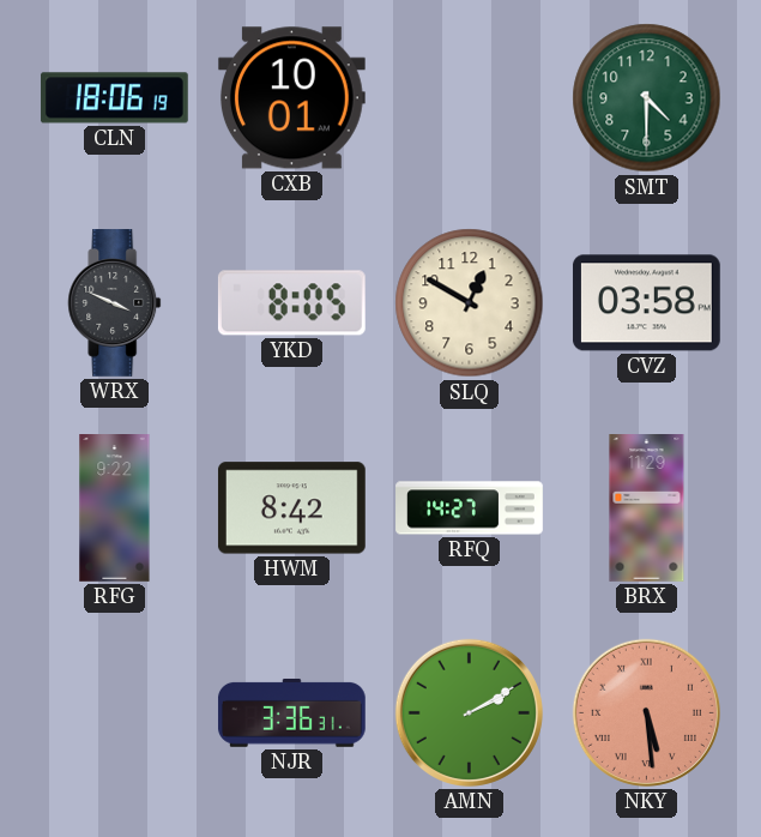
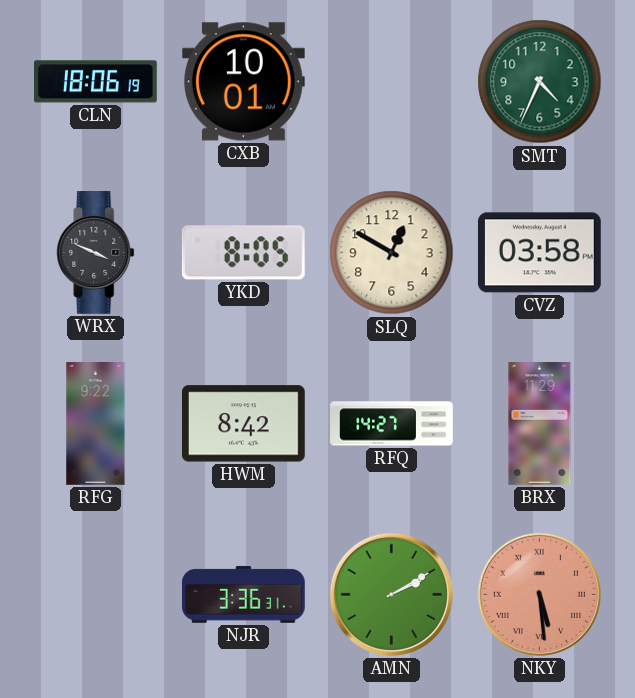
SMT: 4:30 -> 4:34
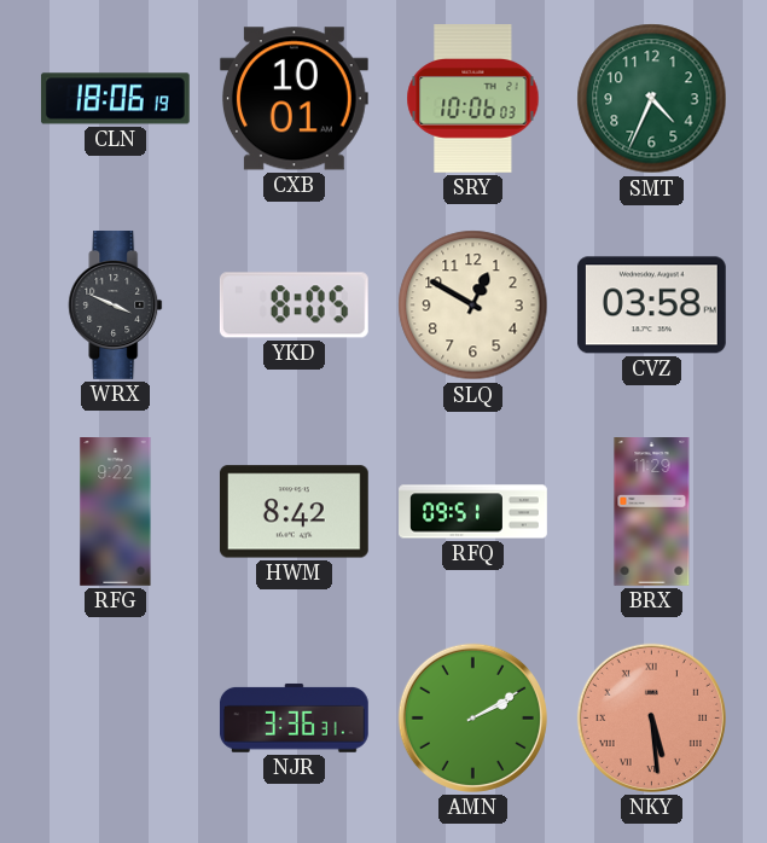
SRY: none -> 10:06
RFQ: 14:27 -> 09:51
